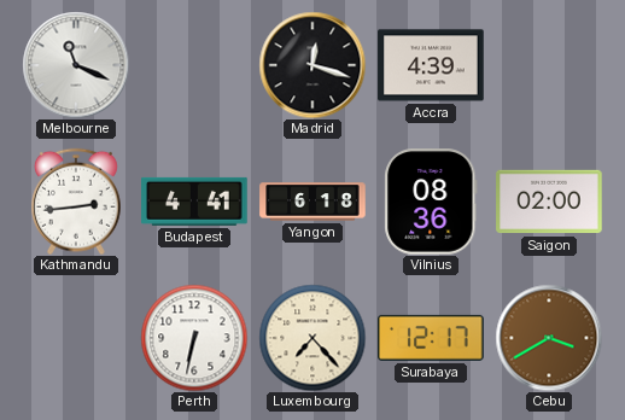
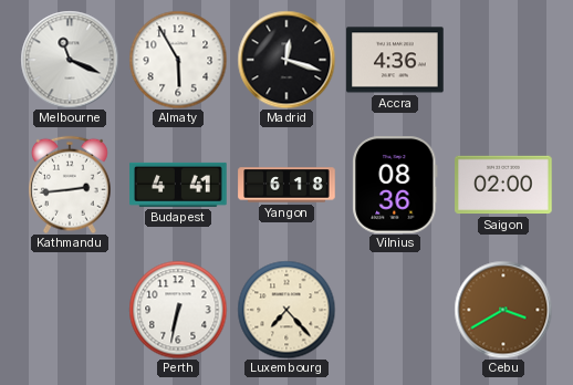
Almaty: none -> 5:55
Accra: 4:39 -> 4:36
Surabaya: 12:17 -> none
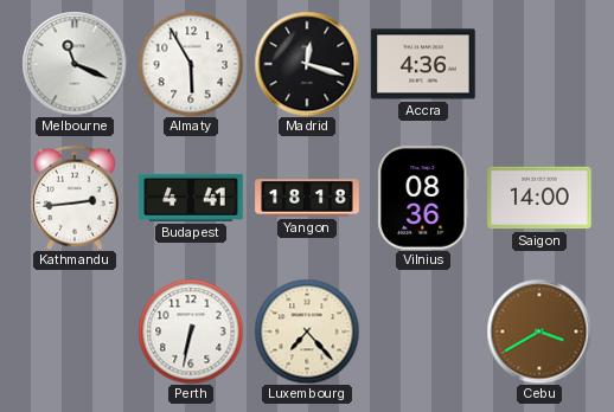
Yangon: 6:18 -> 18:18
Saigon: 02:00 -> 14:00
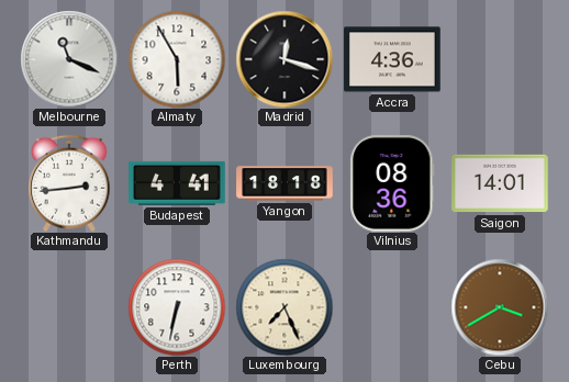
Saigon: 14:00 -> 14:01
Luxembourg: 7:23 -> 7:26
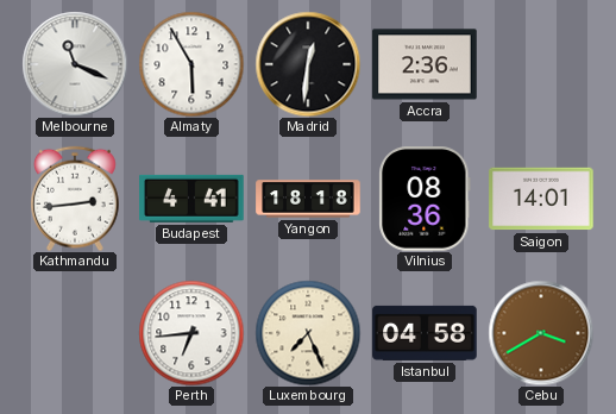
Madrid: 12:18 -> 12:31
Accra: 4:36 -> 2:36
Perth: 6:32 -> 6:44
Istanbul: none -> 04:58
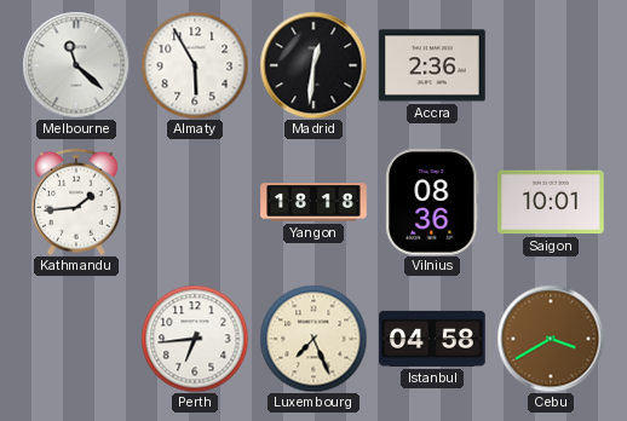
Melbourne: 11:19 -> 11:22
Kathmandu: 2:44 -> 1:44
Budapest: 4:41 -> none
Saigon: 14:01 -> 10:01
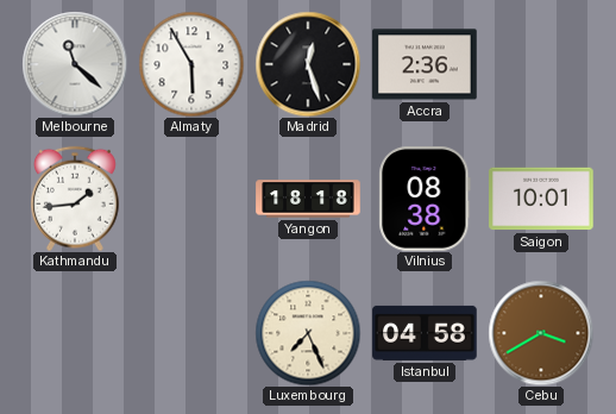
Madrid: 12:31 -> 12:27
Vilnius: 08:36 -> 08:38
Perth: 6:44 -> none
